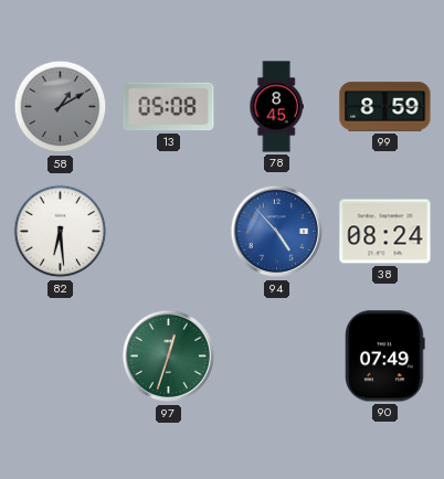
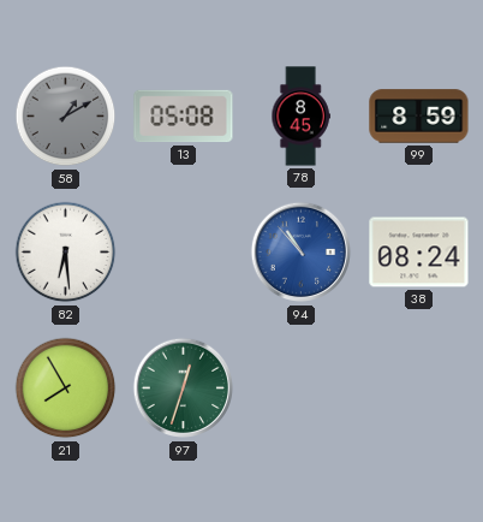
94: 4:53 -> 10:53
21: none -> 7:55
90: 07:49 -> none
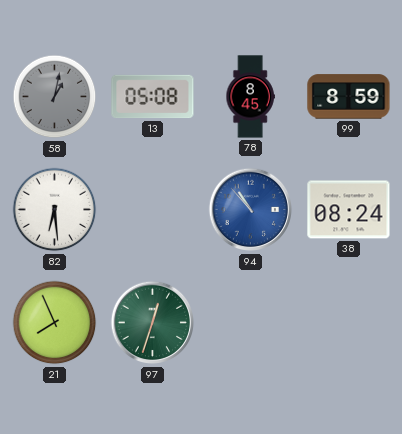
58: 1:10 -> 1:02
21: 7:55 -> 7:56
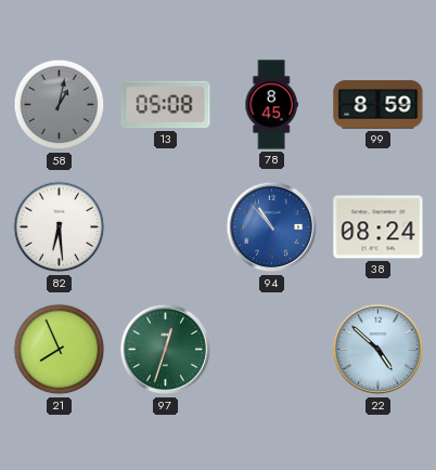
22: none -> 4:52
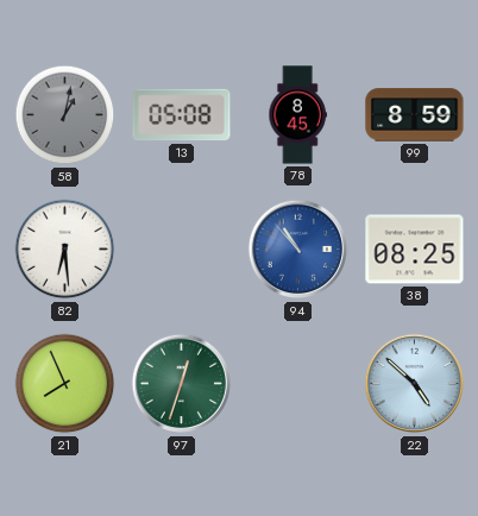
38: 08:24 -> 08:25
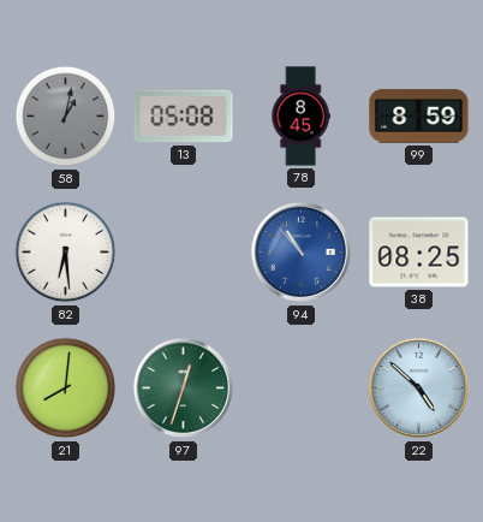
21: 7:56 -> 8:01
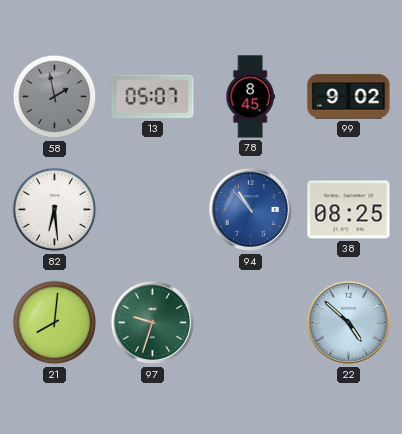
58: 1:02 -> 1:58
13: 05:08 -> 05:07
99: 8:59 -> 9:02
97: 12:33 -> 9:33
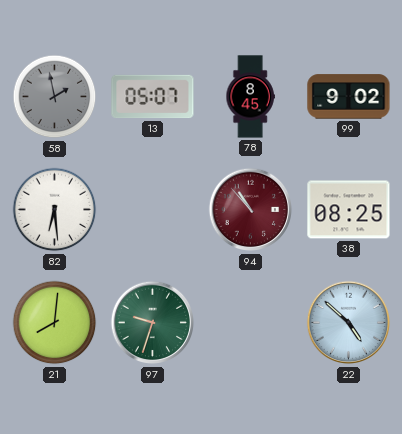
94 dial: blue -> burgundy
